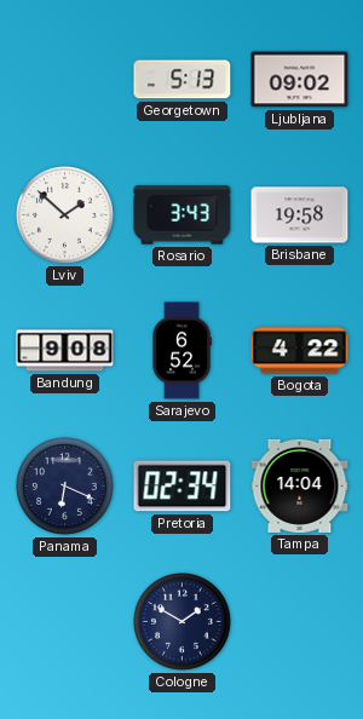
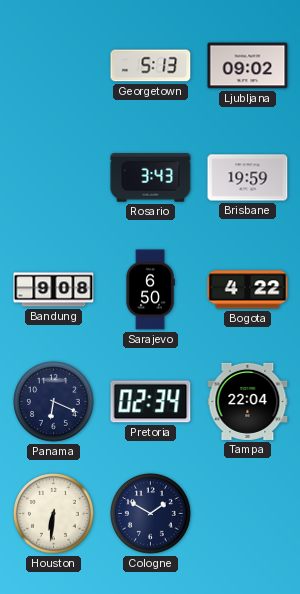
Lviv: 1:52 -> none
Brisbane: 19:58 -> 19:59
Sarajevo: 6:52 -> 6:50
Tampa: 14:04 -> 22:04
Houston: none -> 6:31
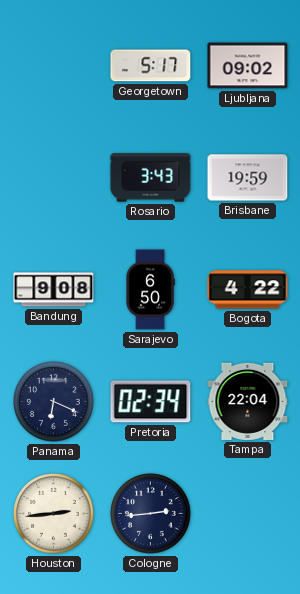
Georgetown: 5:13 -> 5:17
Houston: 6:31 -> 2:44
Cologne: 1:50 -> 2:44
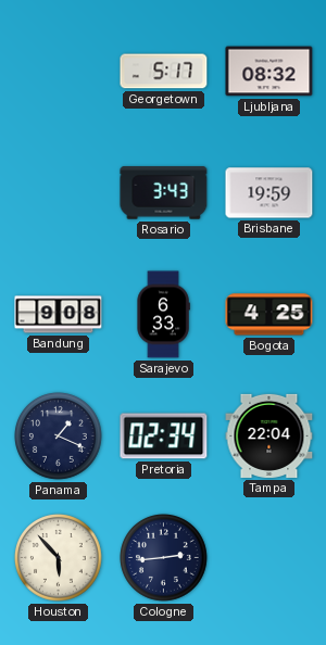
Ljubljana: 09:02 -> 08:32
Sarajevo: 6:50 -> 6:33
Bogota: 4:22 -> 4:25
Panama: 6:19 -> 1:19
Houston: 2:44 -> 5:53
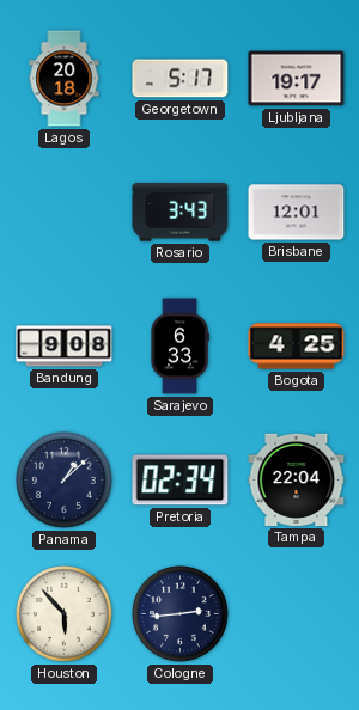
Lagos: none -> 20:18
Ljubljana: 08:32 -> 19:17
Brisbane: 19:59 -> 12:01
Panama: 1:19 -> 1:08
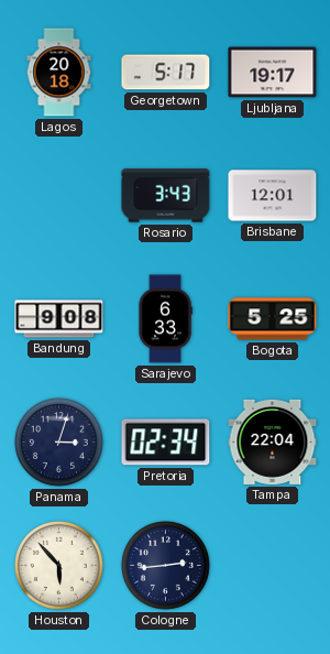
Bogota: 4:25 -> 5:25
Panama: 1:08 -> 3:03
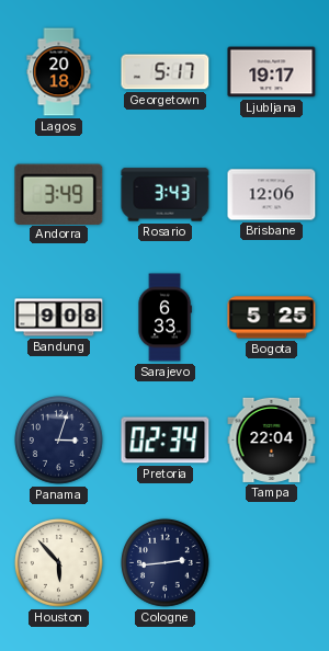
Andorra: none -> 3:49
Brisbane: 12:01 -> 12:06
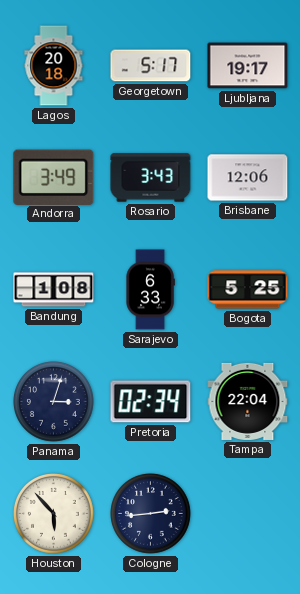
Bandung: 9:08 -> 1:08
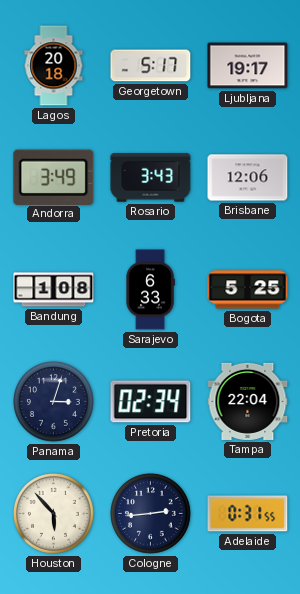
Adelaide: none -> 0:31
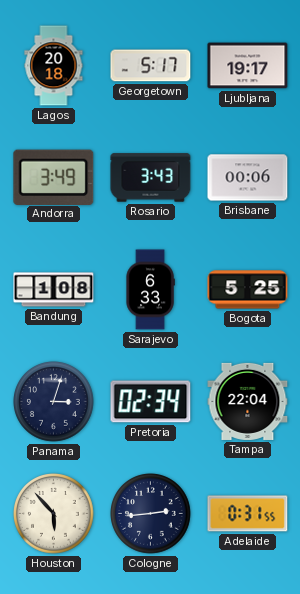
Brisbane: 12:06 -> 00:06
